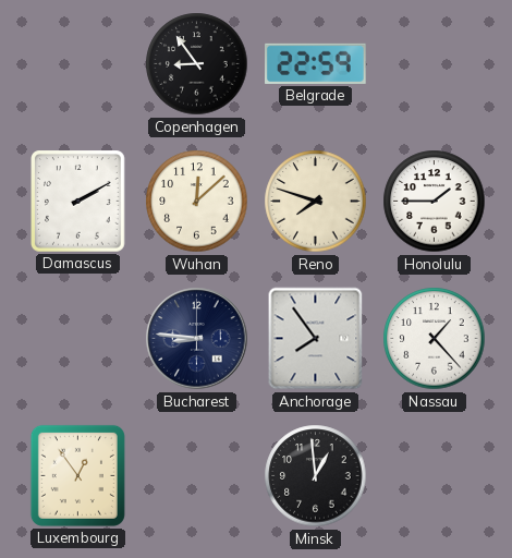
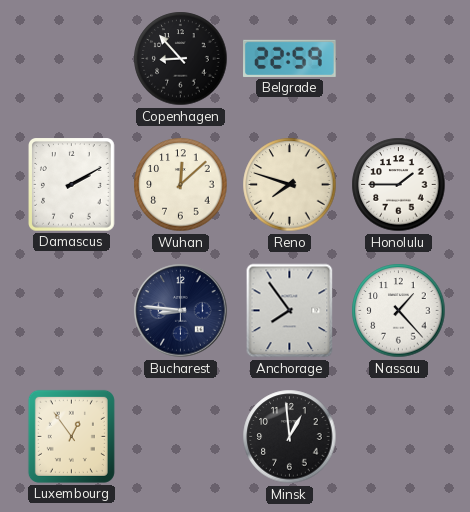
Copenhagen: 8:54 -> 8:53
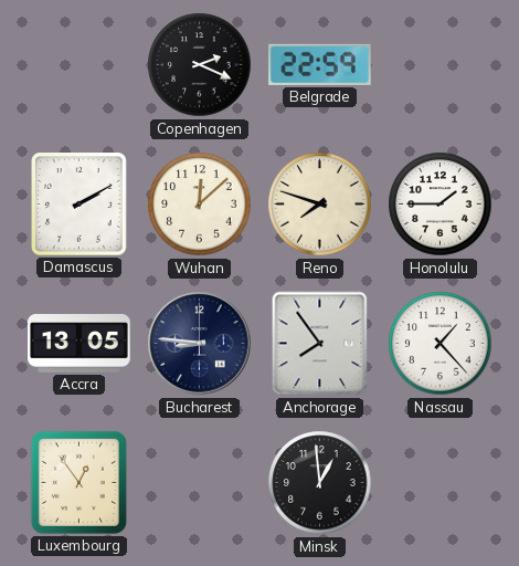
Copenhagen: 8:53 -> 2:19
Accra: none -> 13:05
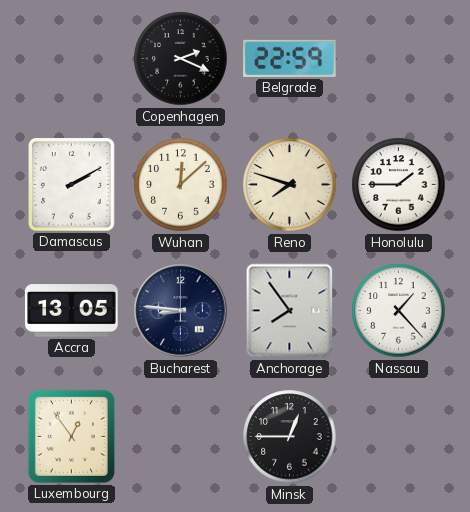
Minsk: 12:59 -> 12:45
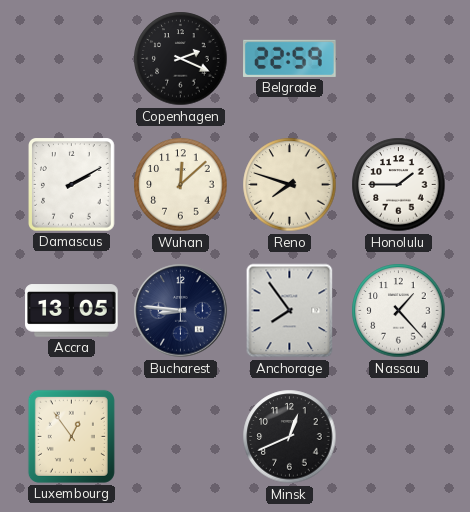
Minsk: 12:45 -> 12:41
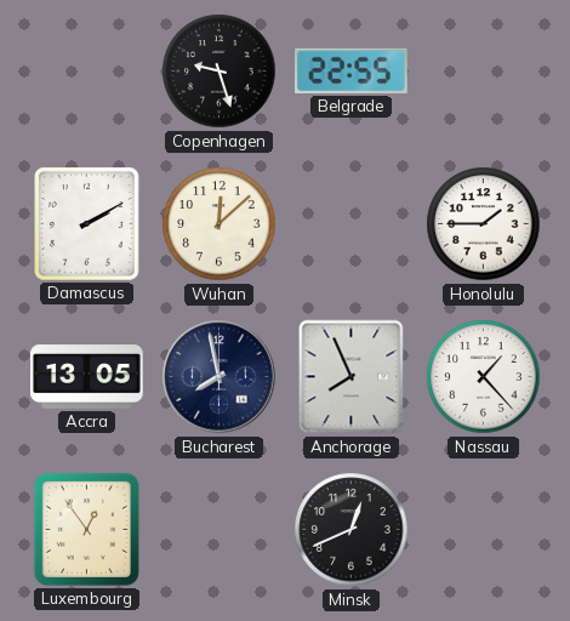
Copenhagen: 2:19 -> 9:27
Belgrade: 22:59 -> 22:55
Reno: 7:48 -> none
Bucharest: 8:46 -> 7:58
Anchorage: 7:54 -> 7:56
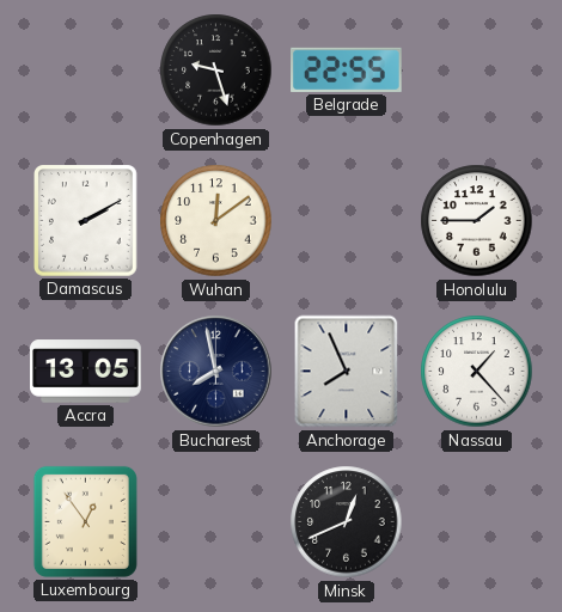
Wuhan: 12:08 -> 12:09
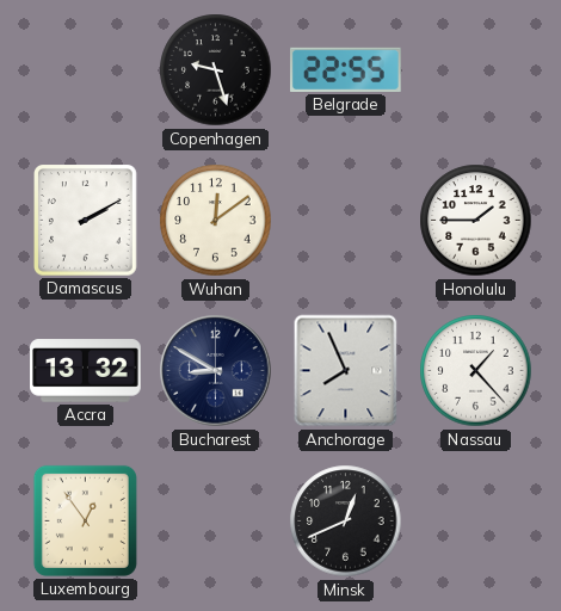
Accra: 13:05 -> 13:32
Bucharest: 7:58 -> 8:50
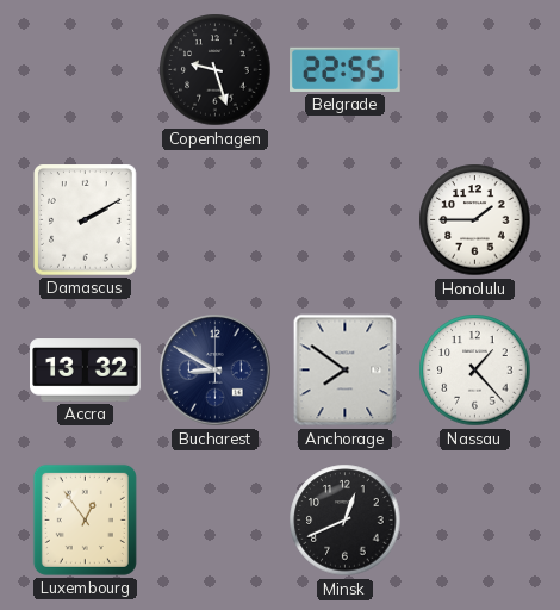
Wuhan: 12:09 -> none
Anchorage: 7:56 -> 7:51
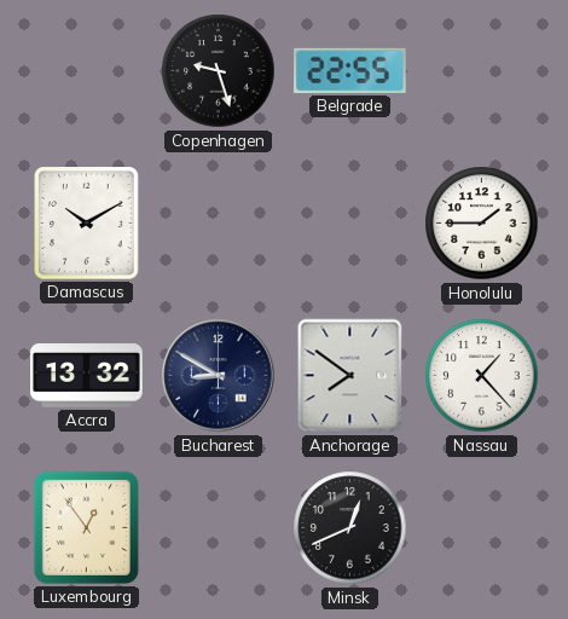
Damascus: 2:10 -> 10:10
